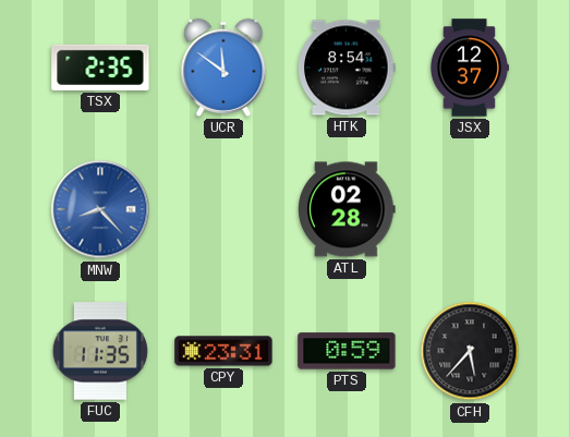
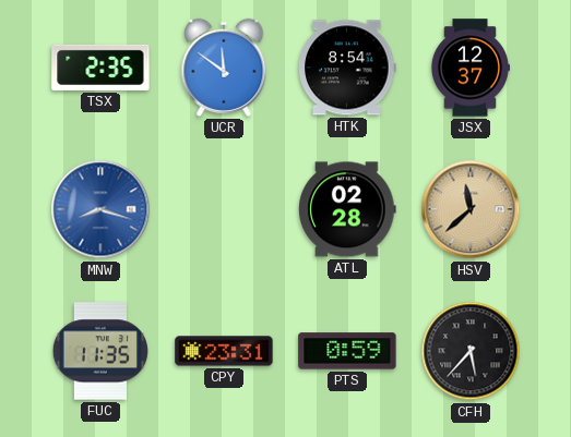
MNW: 8:23 -> 8:18
HSV: none -> 11:38
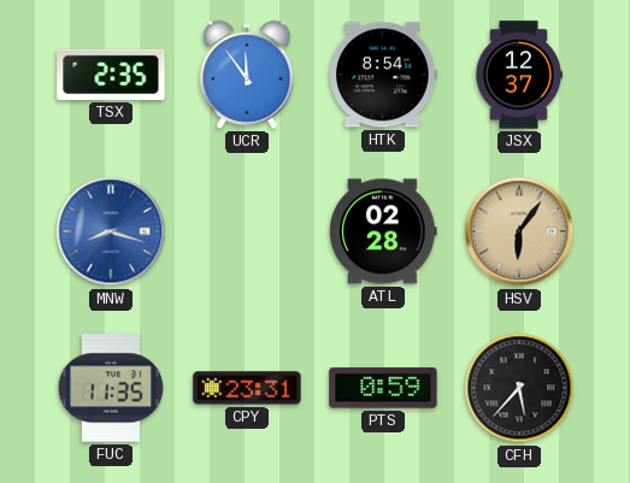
UCR: 11:51 -> 11:54
HSV: 11:38 -> 6:06
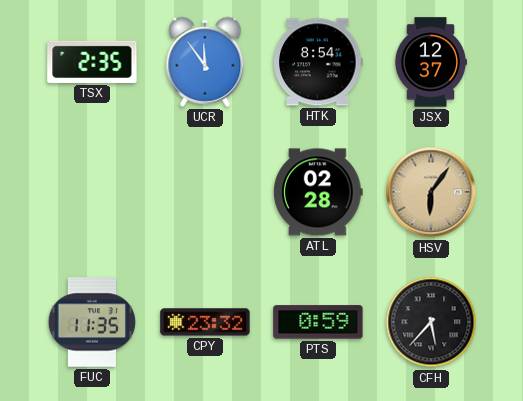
MNW: 8:18 -> none
CPY: 23:31 -> 23:32
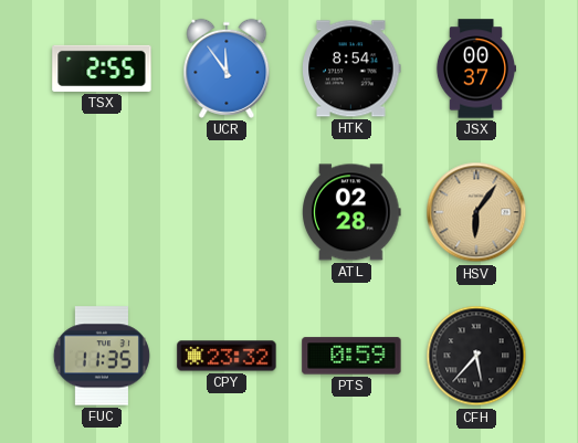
TSX: 2:35 -> 2:55
JSX: 12:37 -> 00:37
